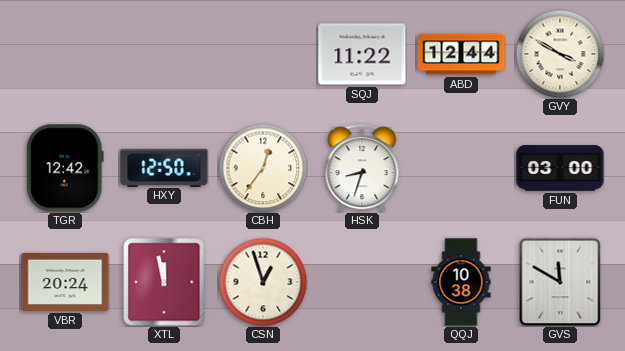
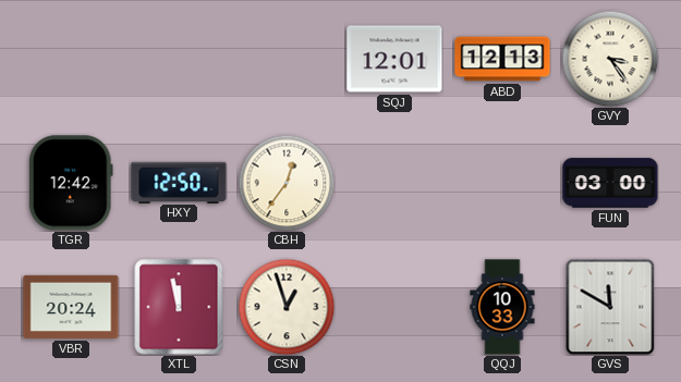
SQJ: 11:22 -> 12:01
ABD: 12:44 -> 12:13
GVY: 3:50 -> 3:24
HSK: 8:33 -> none
QQJ: 10:38 -> 10:33
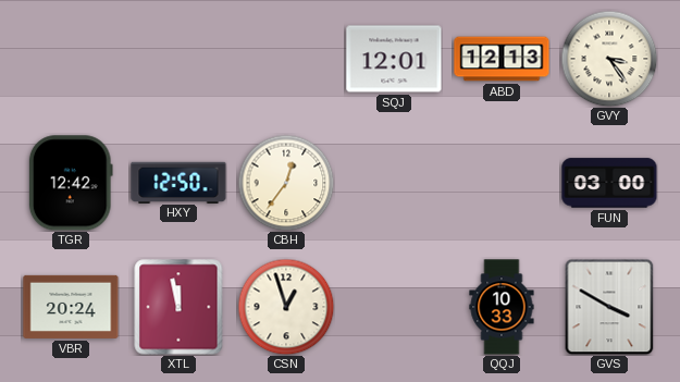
GVS: 11:50 -> 3:50
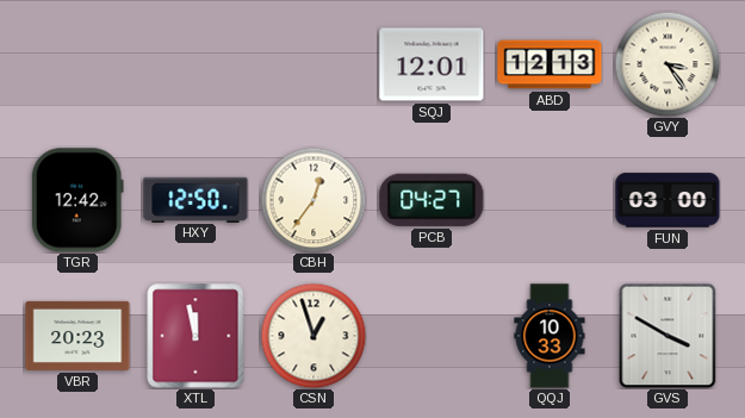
PCB: none -> 04:27
VBR: 20:24 -> 20:23
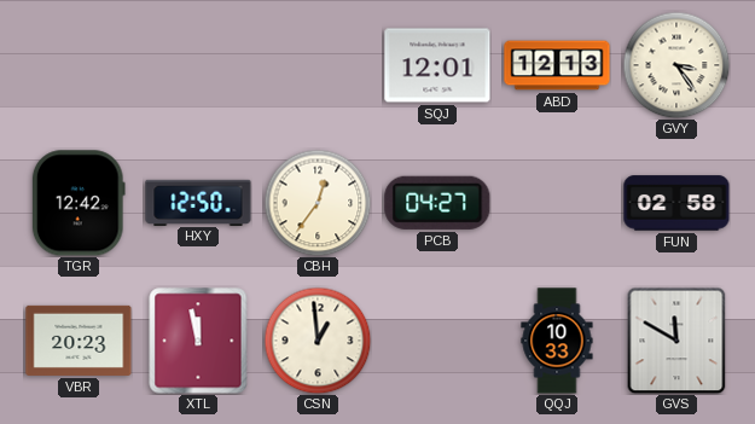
FUN: 03:00 -> 02:58
CSN: 12:57 -> 12:59
GVS: 3:50 -> 11:50
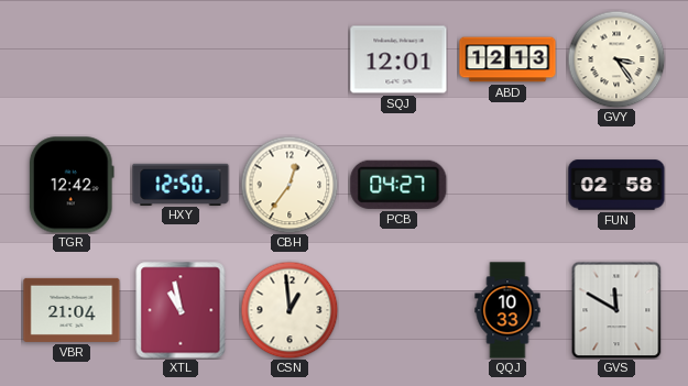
VBR: 20:23 -> 21:04
XTL: 11:58 -> 10:58
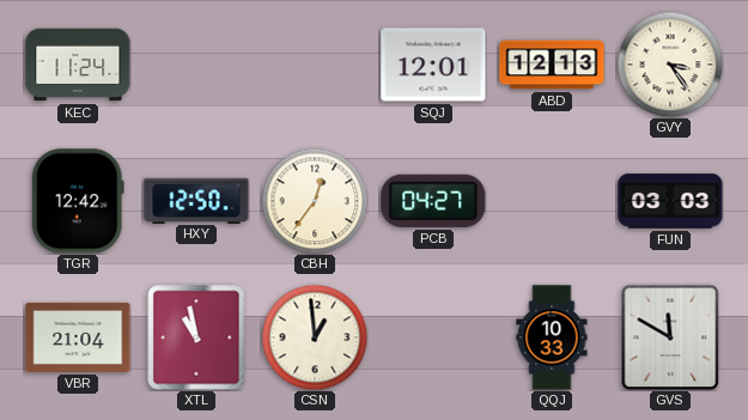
KEC: none -> 11:24
FUN: 02:58 -> 03:03
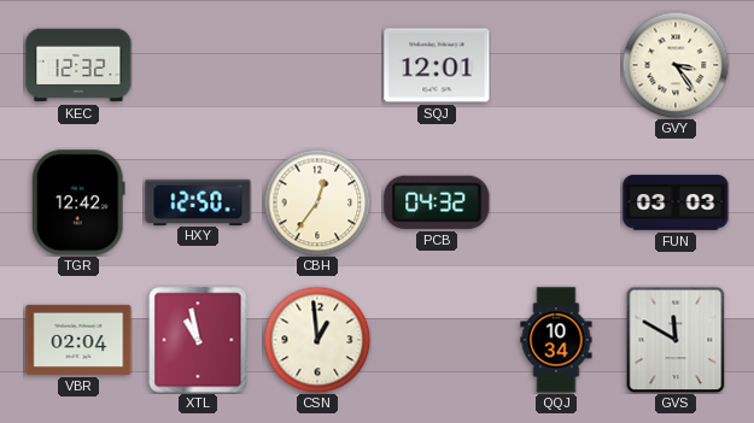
KEC: 11:24 -> 12:32
ABD: 12:13 -> none
PCB: 04:27 -> 04:32
VBR: 21:04 -> 02:04
QQJ: 10:33 -> 10:34
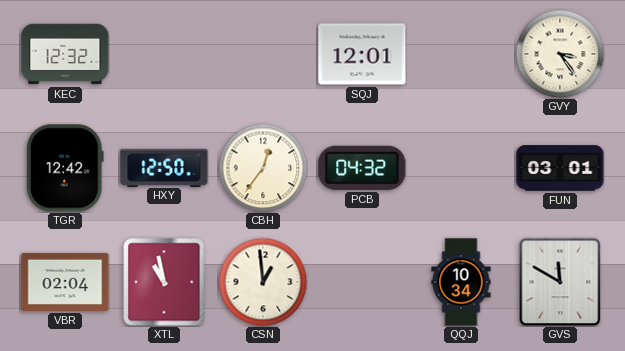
FUN: 03:03 -> 03:01
